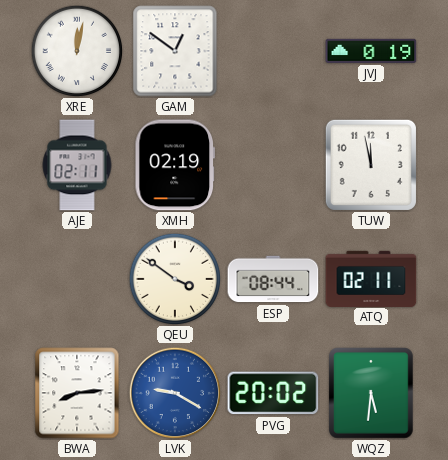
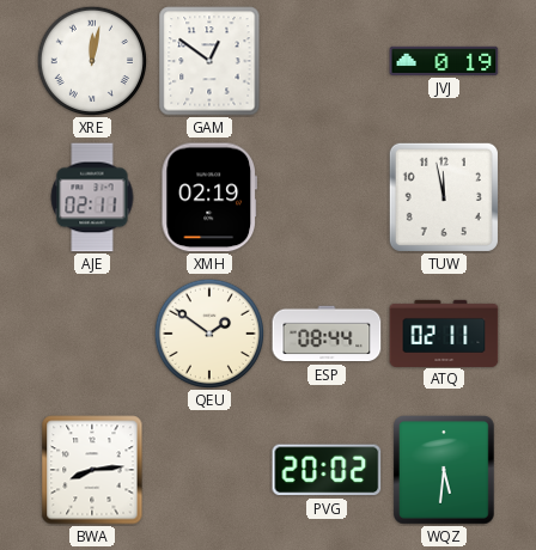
QEU: 3:51 -> 1:51
LVK: 9:20 -> none
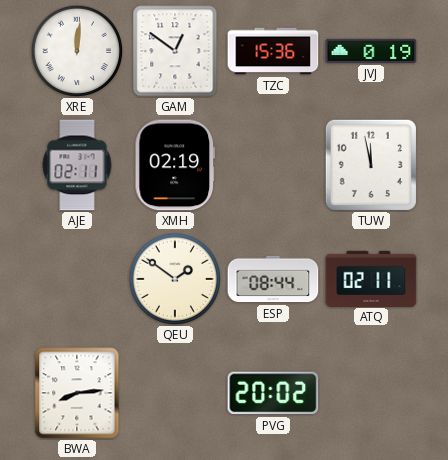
XRE: 12:02 -> 12:01
TZC: none -> 15:36
WQZ: 5:31 -> none
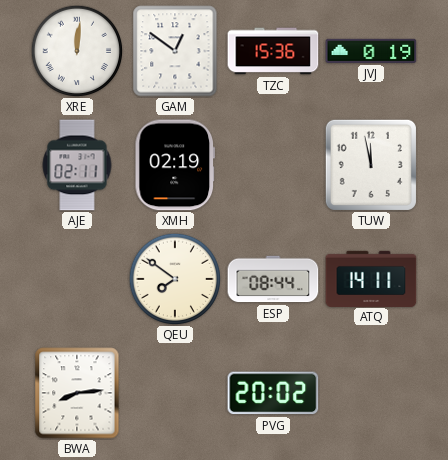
QEU: 1:51 -> 7:51
ATQ: 02:11 -> 14:11
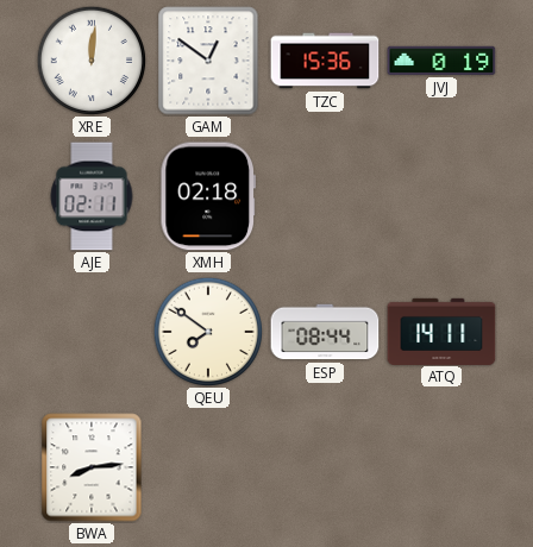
XMH: 02:19 -> 02:18
TUW: 11:58 -> none
PVG: 20:02 -> none
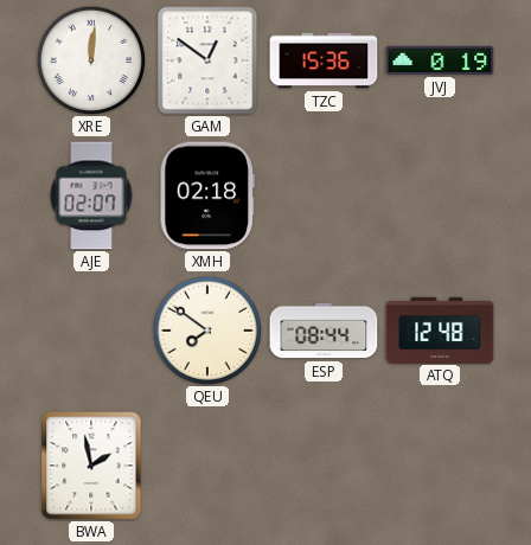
AJE: 02:11 -> 02:07
ATQ: 14:11 -> 12:48
BWA: 8:14 -> 1:58
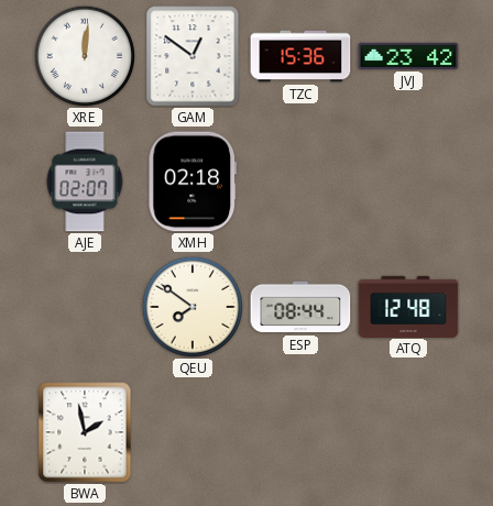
JVJ: 0:19 -> 23:42
